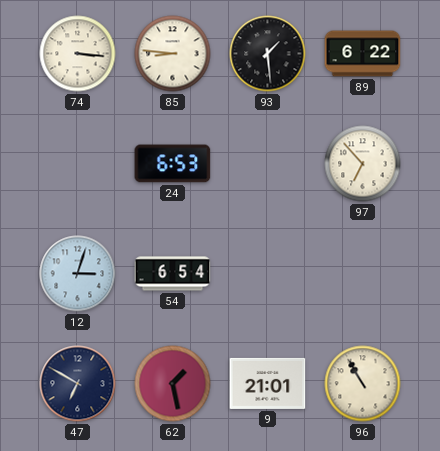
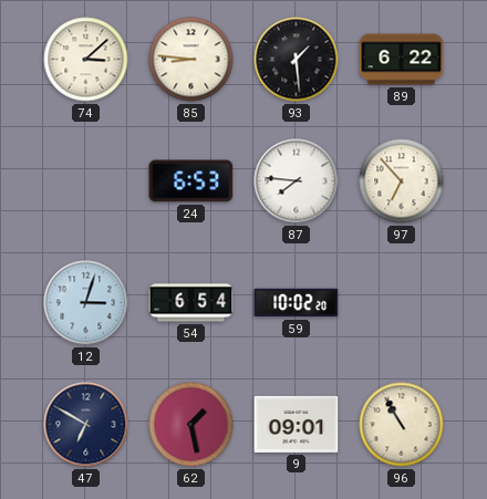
74: 3:16 -> 3:08
87: none -> 7:46
59: none -> 10:02
9: 21:01 -> 09:01
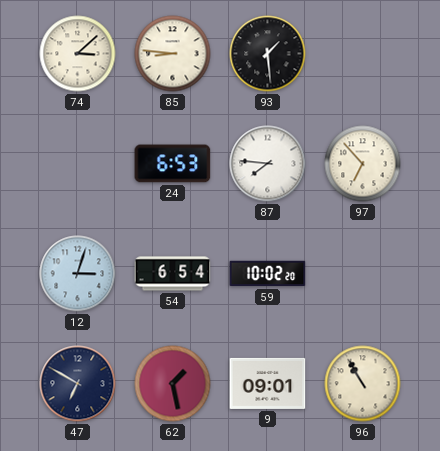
89: 6:22 -> none
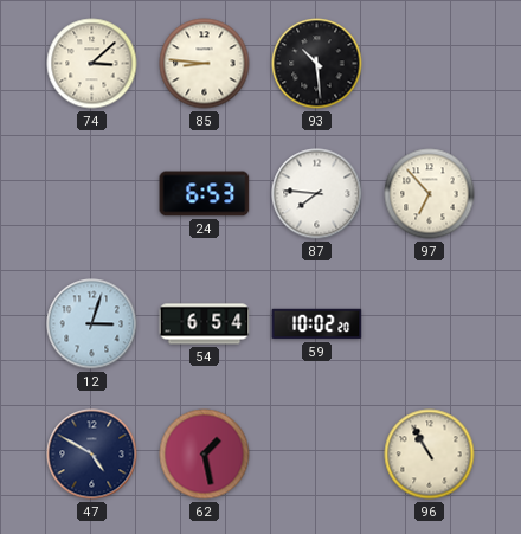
93: 1:29 -> 10:29
47: 6:50 -> 4:50
9: 09:01 -> none
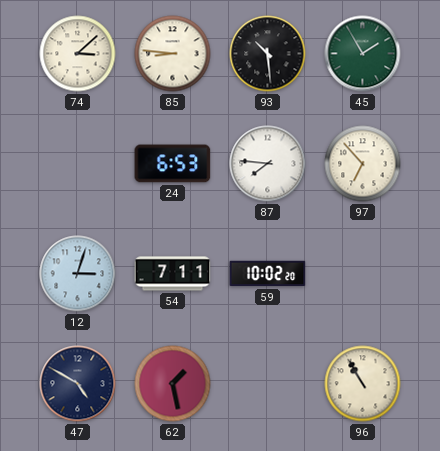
45: none -> 1:55
54: 6:54 -> 7:11
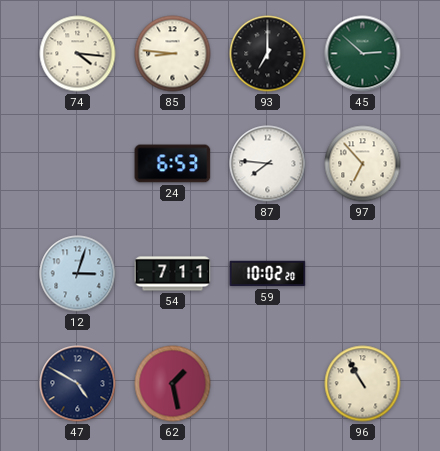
74: 3:08 -> 4:16
93: 10:29 -> 7:00
45: 1:55 -> 2:52
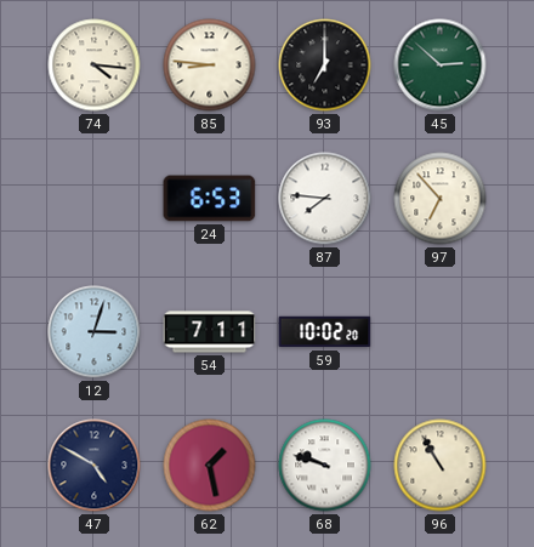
68: none -> 9:48
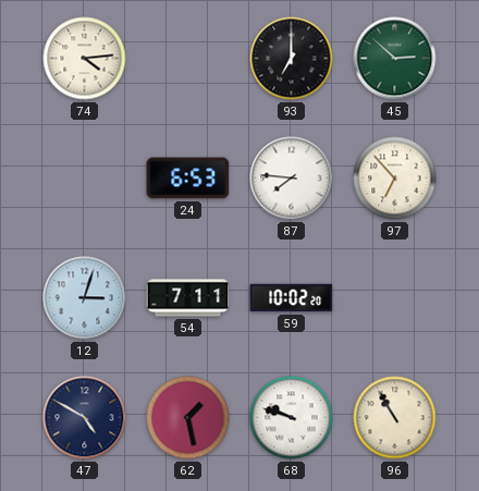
74: 4:16 -> 4:14
85: 8:46 -> none
